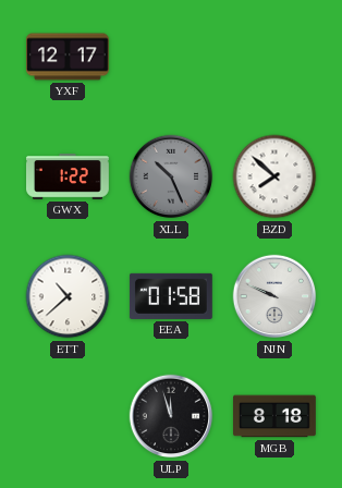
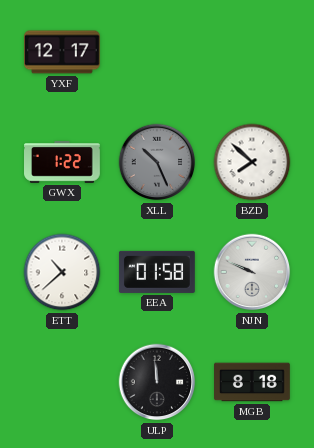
ULP: 11:57 -> 11:59
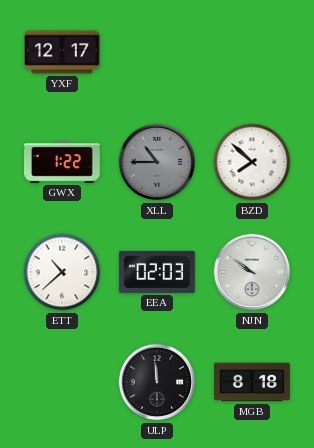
XLL: 10:26 -> 10:45
EEA: 01:58 -> 02:03
NJN: 9:49 -> 9:51
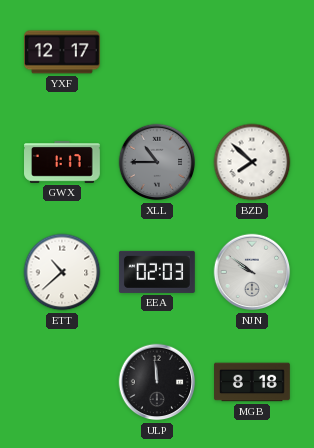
GWX: 1:22 -> 1:17
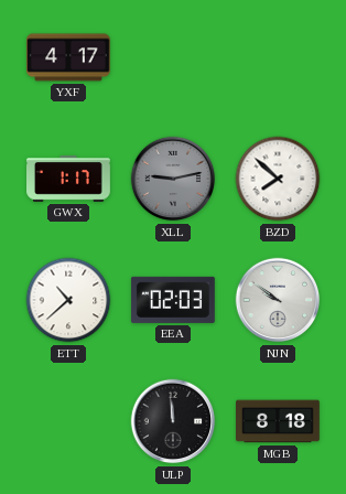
YXF: 12:17 -> 4:17
XLL: 10:45 -> 9:13
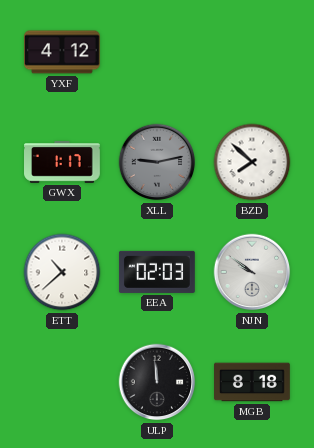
YXF: 4:17 -> 4:12
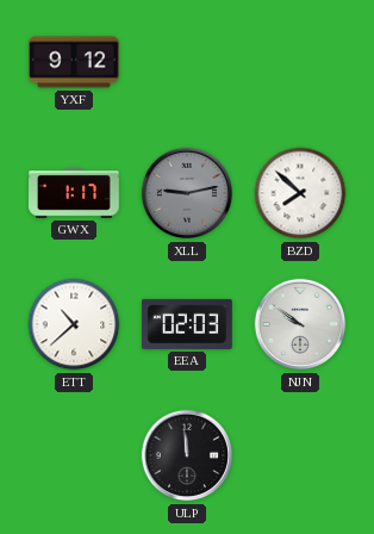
YXF: 4:12 -> 9:12
MGB: 8:18 -> none
